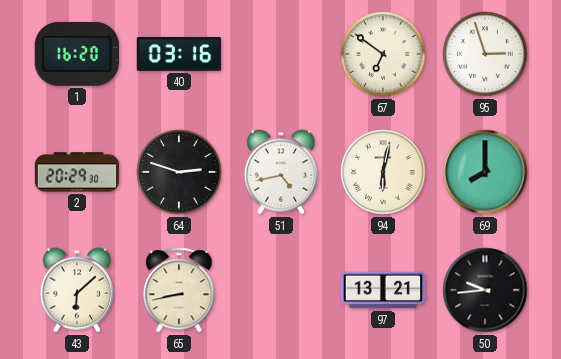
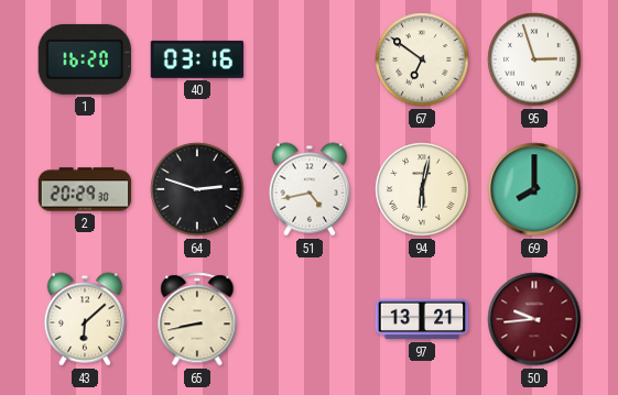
50 dial: black -> burgundy
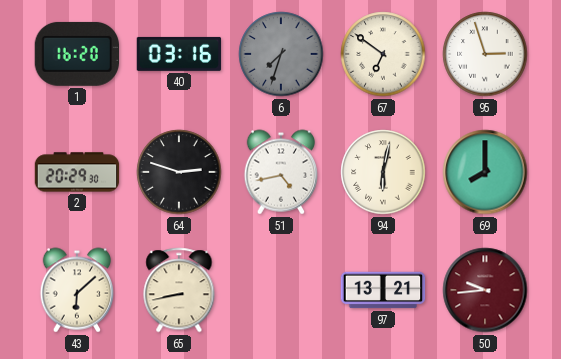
6: none -> 7:33
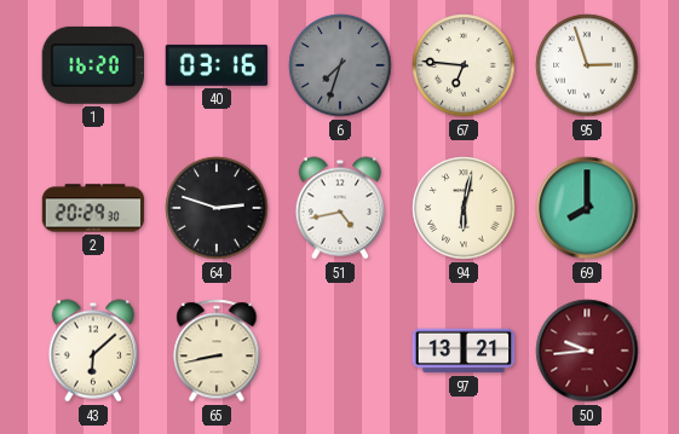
67: 6:51 -> 6:46
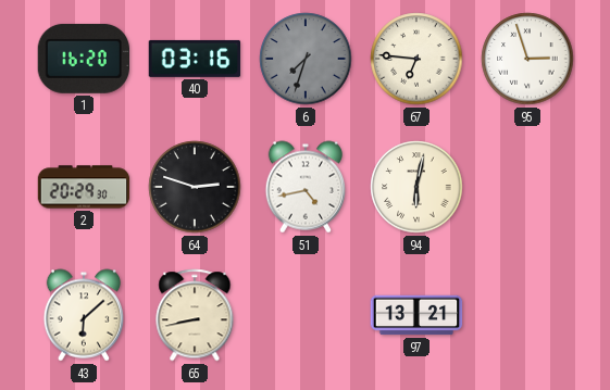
69: 8:00 -> none
50: 9:44 -> none
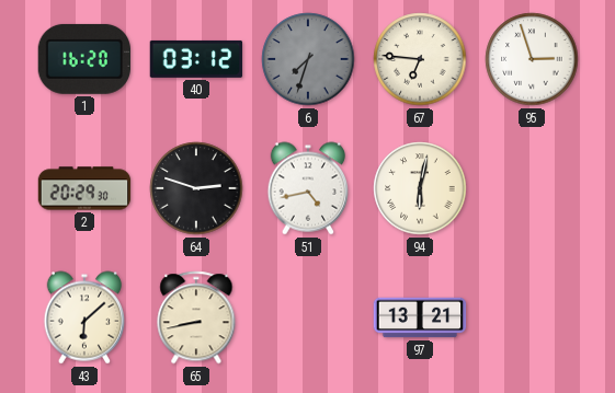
40: 03:16 -> 03:12
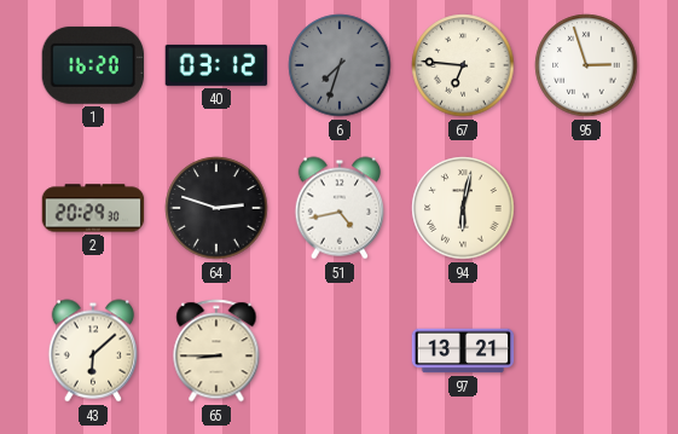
65: 8:43 -> 8:45
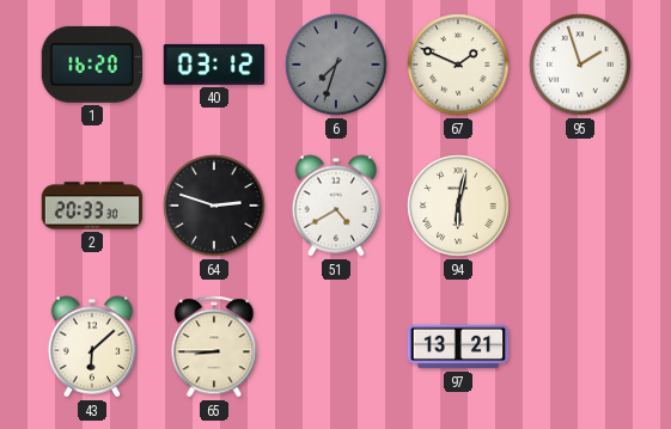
67: 6:46 -> 1:49
95: 2:57 -> 1:57
2: 20:29 -> 20:33
51: 4:43 -> 4:40
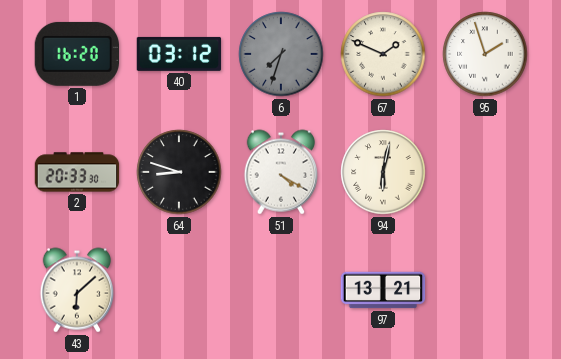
64: 2:48 -> 8:48
51: 4:40 -> 4:20
65: 8:45 -> none
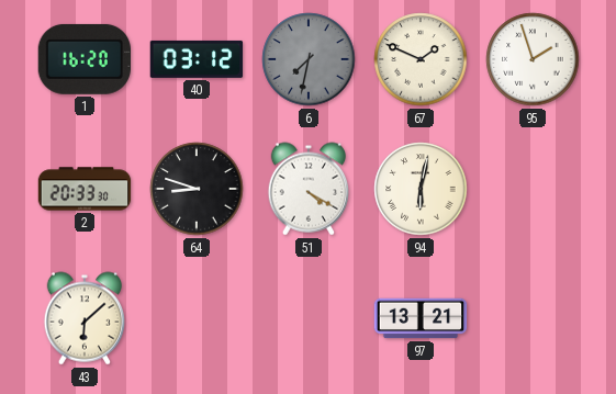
6: 7:33 -> 7:32
